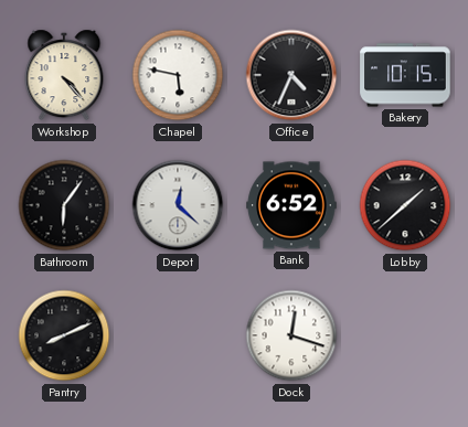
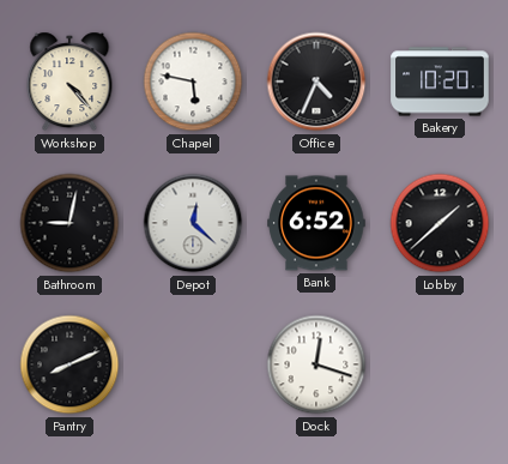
Bakery: 10:15 -> 10:20
Bathroom: 6:06 -> 9:02
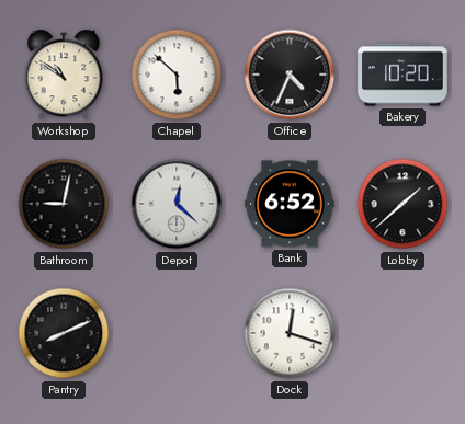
Workshop: 4:23 -> 10:51
Chapel: 5:47 -> 5:52
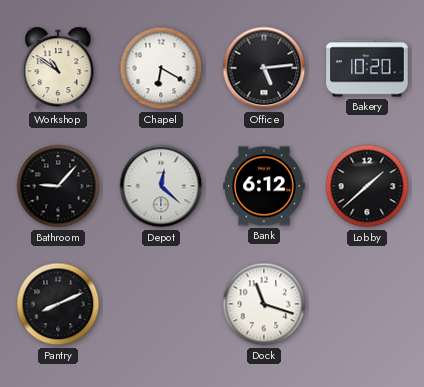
Chapel: 5:52 -> 6:20
Office: 4:34 -> 5:14
Bathroom: 9:02 -> 9:07
Bank: 6:52 -> 6:12
Dock: 12:18 -> 11:18
